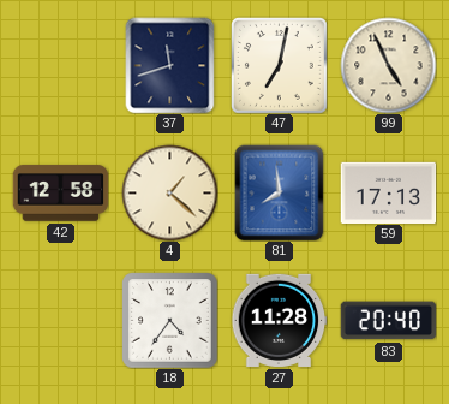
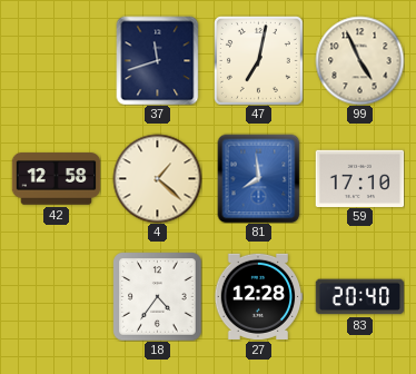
59: 17:13 -> 17:10
27: 11:28 -> 12:28
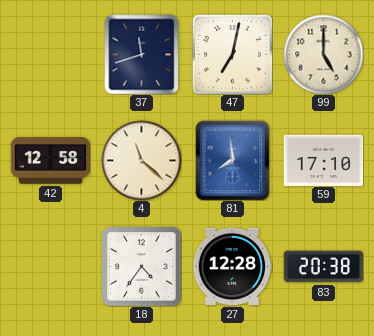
99: 4:56 -> 5:00
4: 1:22 -> 11:22
83: 20:40 -> 20:38
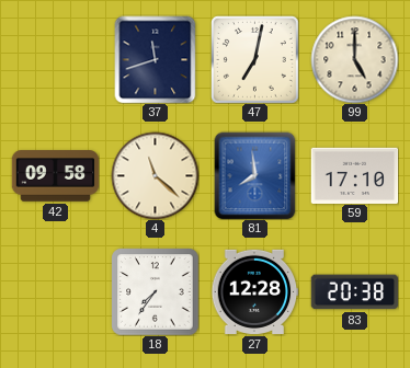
42: 12:58 -> 09:58
18: 4:36 -> 7:36
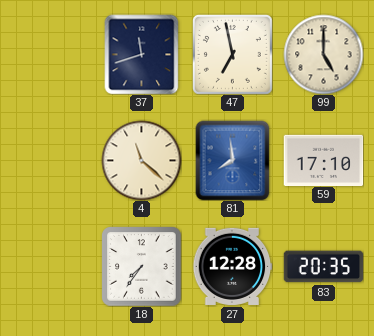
47: 7:02 -> 6:58
42: 09:58 -> none
83: 20:38 -> 20:35
